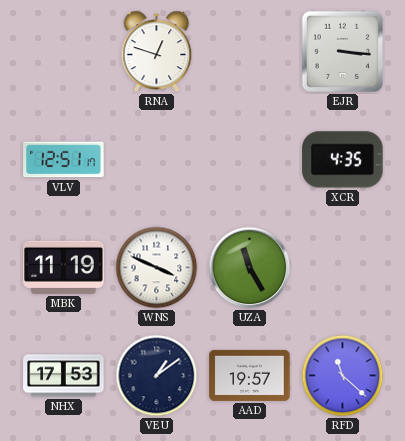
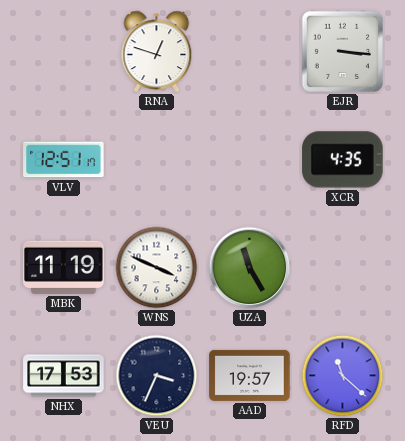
VEU: 1:09 -> 3:34
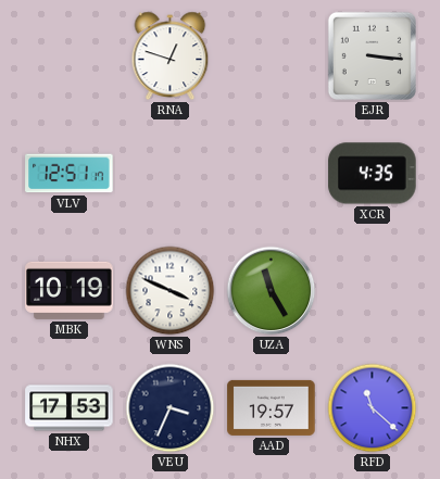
MBK: 11:19 -> 10:19
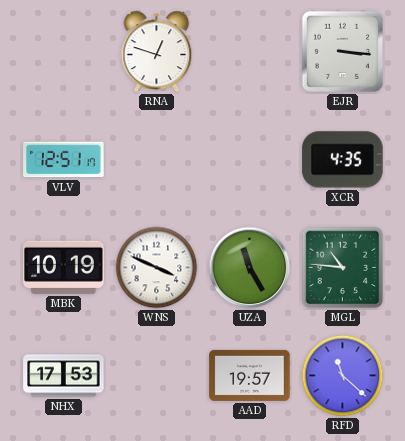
MGL: none -> 10:46
VEU: 3:34 -> none
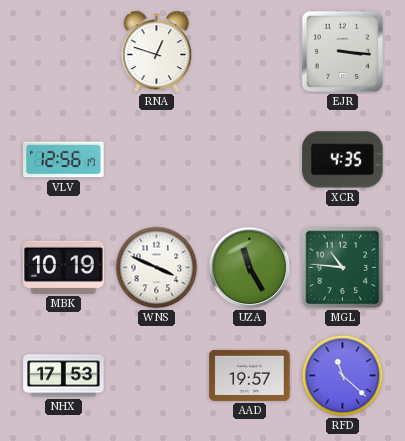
VLV: 12:51 -> 12:56
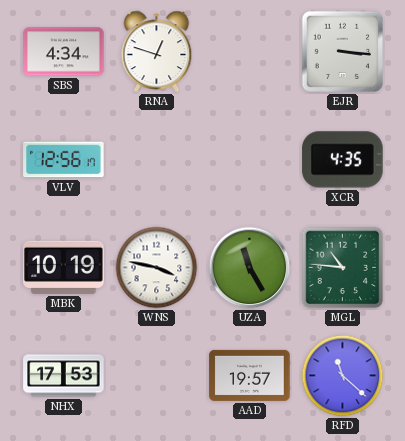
SBS: none -> 4:34
WNS: 3:49 -> 3:47
